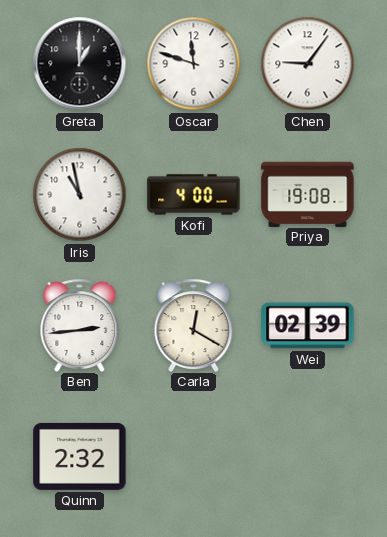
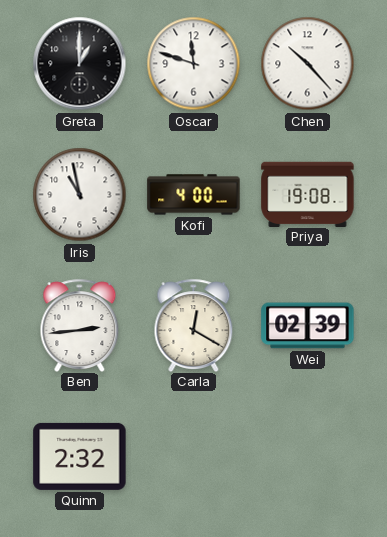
Chen: 9:06 -> 10:23
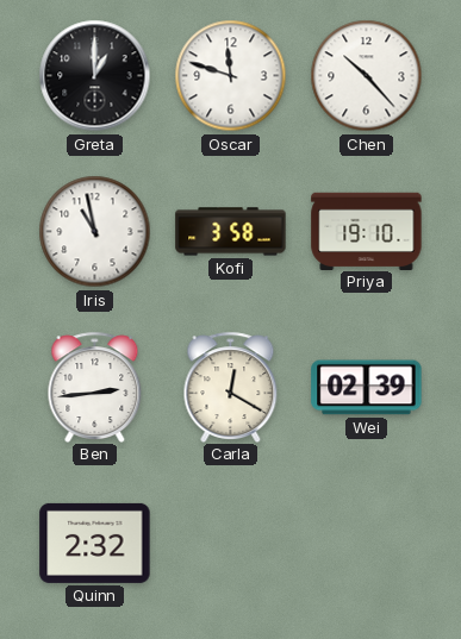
Kofi: 4:00 -> 3:58
Priya: 19:08 -> 19:10
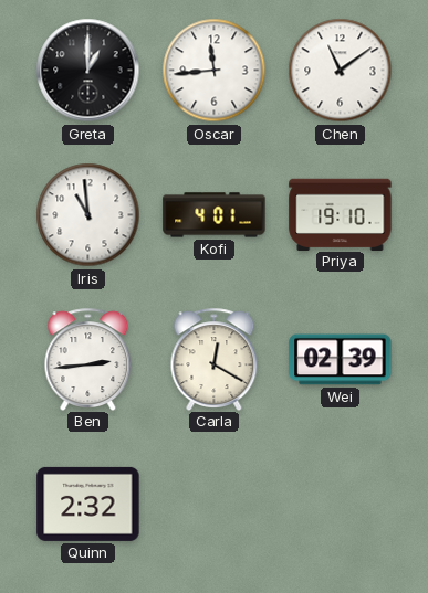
Oscar: 11:48 -> 11:44
Chen: 10:23 -> 11:09
Iris: 10:58 -> 10:59
Kofi: 3:58 -> 4:01
